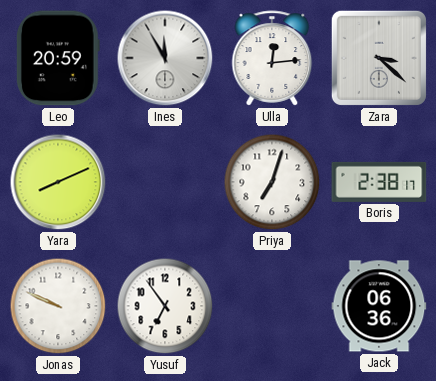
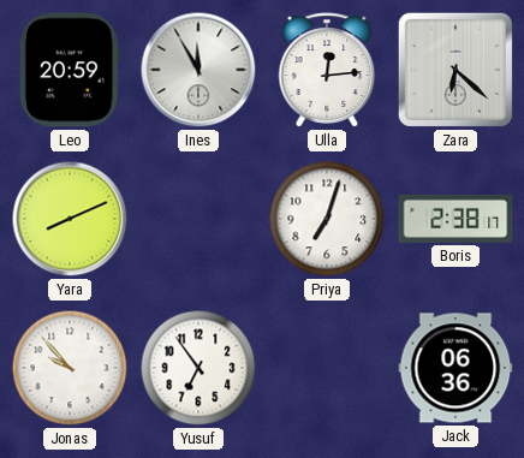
Zara: 3:22 -> 6:22
Jonas: 9:49 -> 9:53
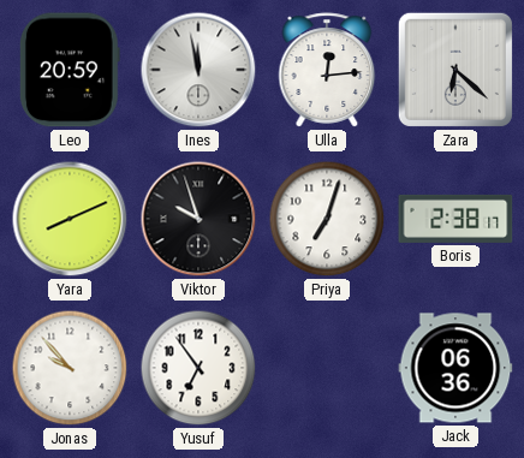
Ines: 11:55 -> 11:58
Viktor: none -> 9:57
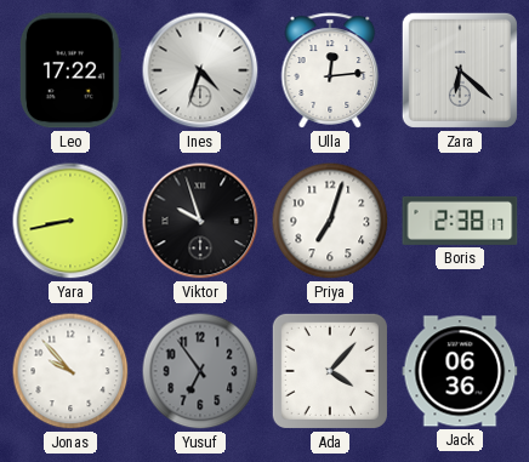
Leo: 20:59 -> 17:22
Ines: 11:58 -> 4:33
Yara: 8:11 -> 8:43
Yusuf dial: white -> grey
Ada: none -> 4:07
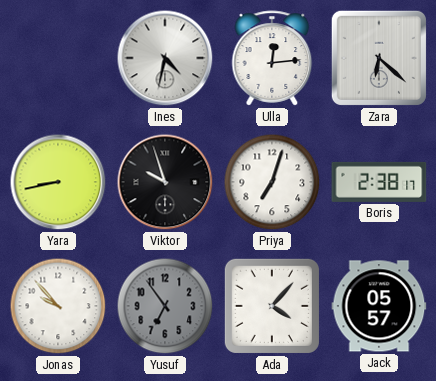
Leo: 17:22 -> none
Ines: 4:33 -> 4:32
Jack: 06:36 -> 05:57
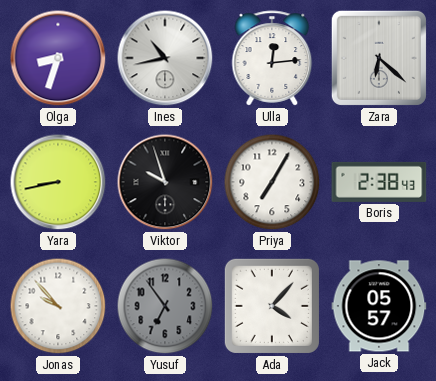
Olga: none -> 8:33
Ines: 4:32 -> 10:43
Priya: 7:03 -> 7:05
Boris: 2:38:17 -> 2:38:43
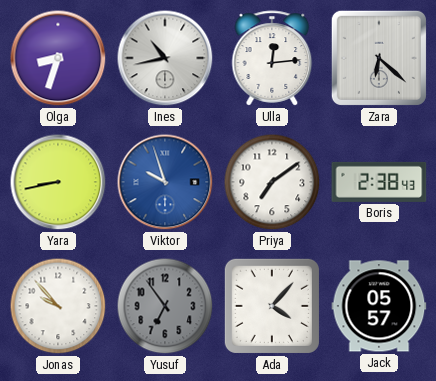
Viktor dial: black -> blue
Priya: 7:05 -> 7:09
